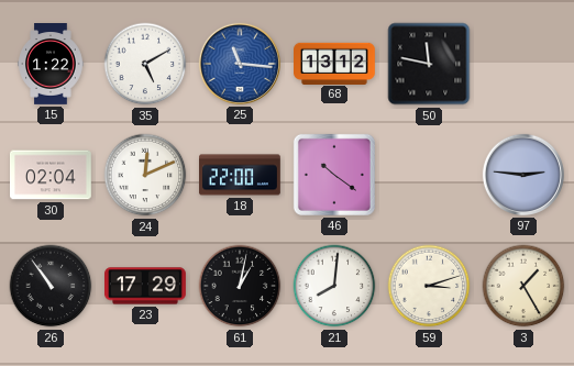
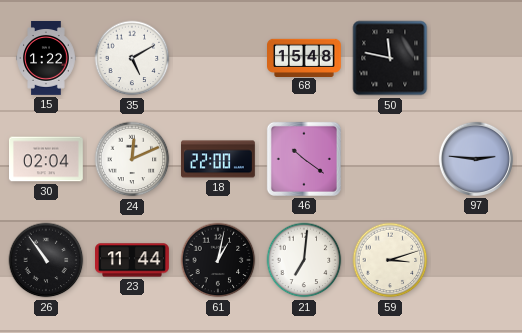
25: 11:16 -> none
68: 13:12 -> 15:48
23: 17:29 -> 11:44
21: 8:01 -> 7:01
3: 1:25 -> none
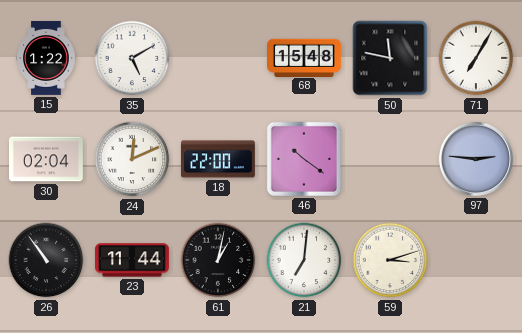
71: none -> 7:05
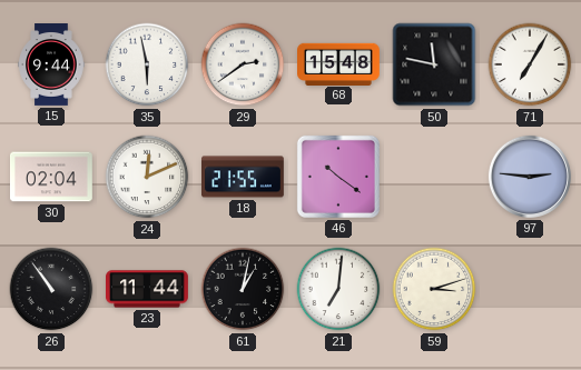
15: 1:22 -> 9:44
35: 5:10 -> 5:58
29: none -> 2:39
18: 22:00 -> 21:55
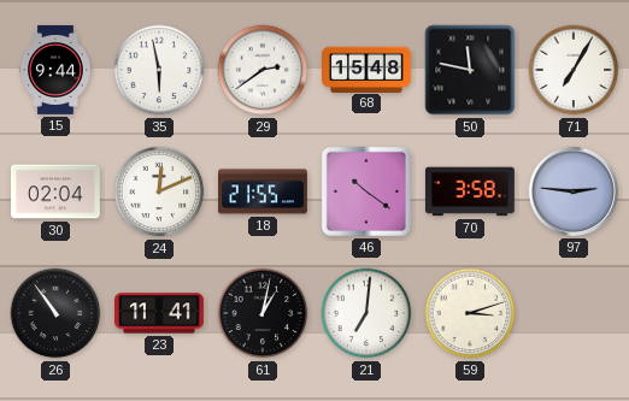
70: none -> 3:58
23: 11:44 -> 11:41
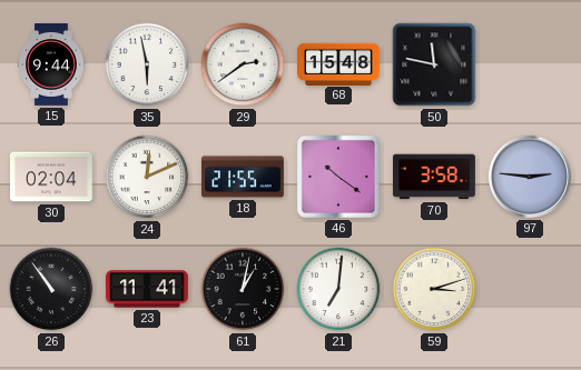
71: 7:05 -> none
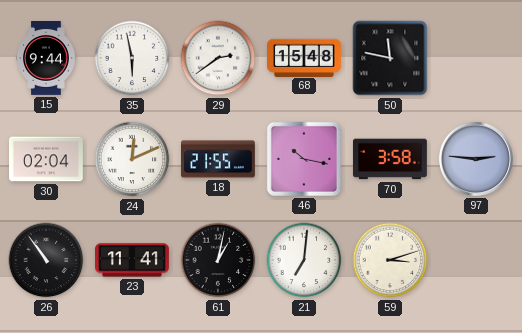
46: 10:21 -> 10:17
